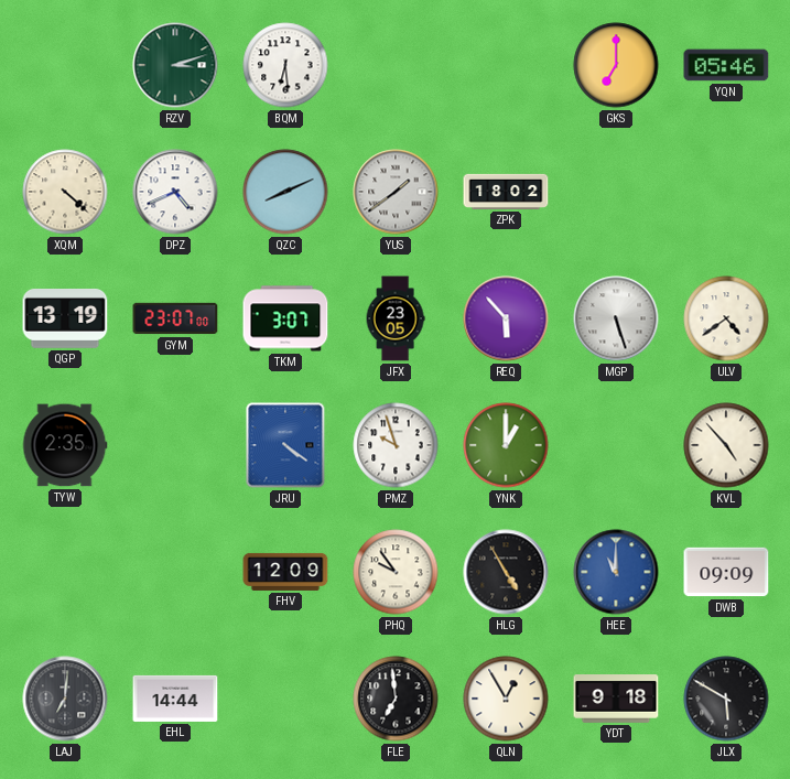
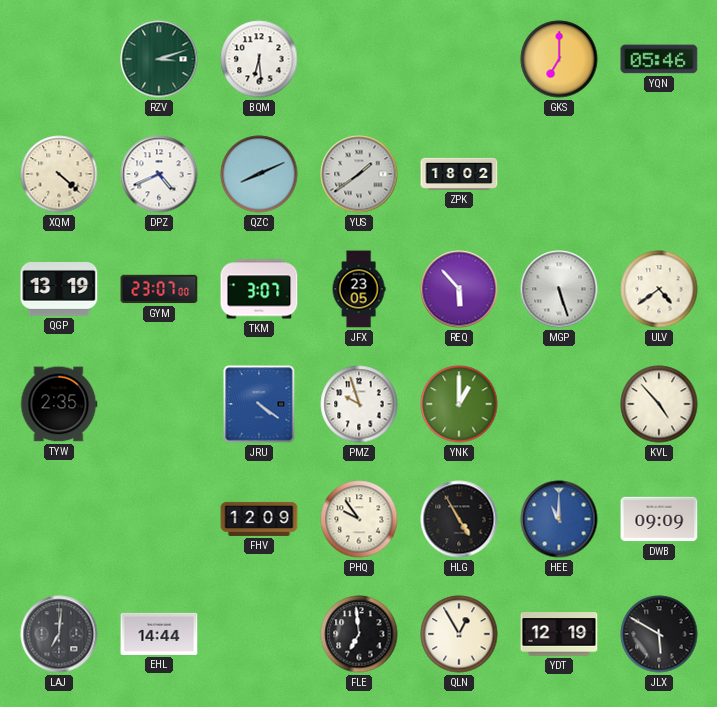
YDT: 9:18 -> 12:19
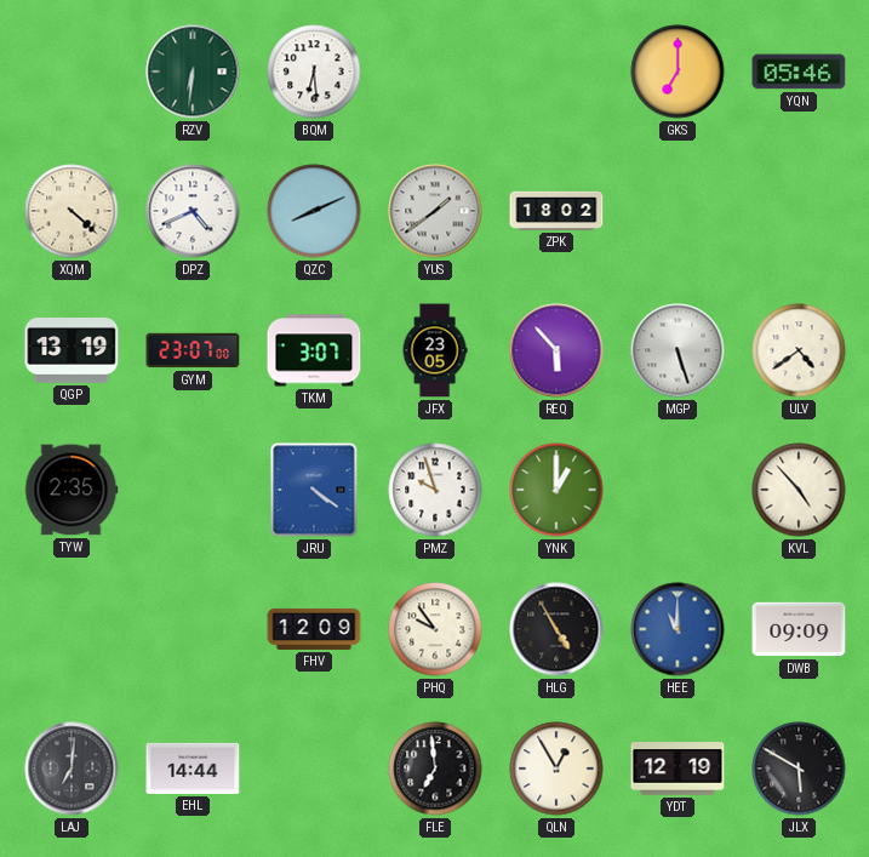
RZV: 3:12 -> 6:31
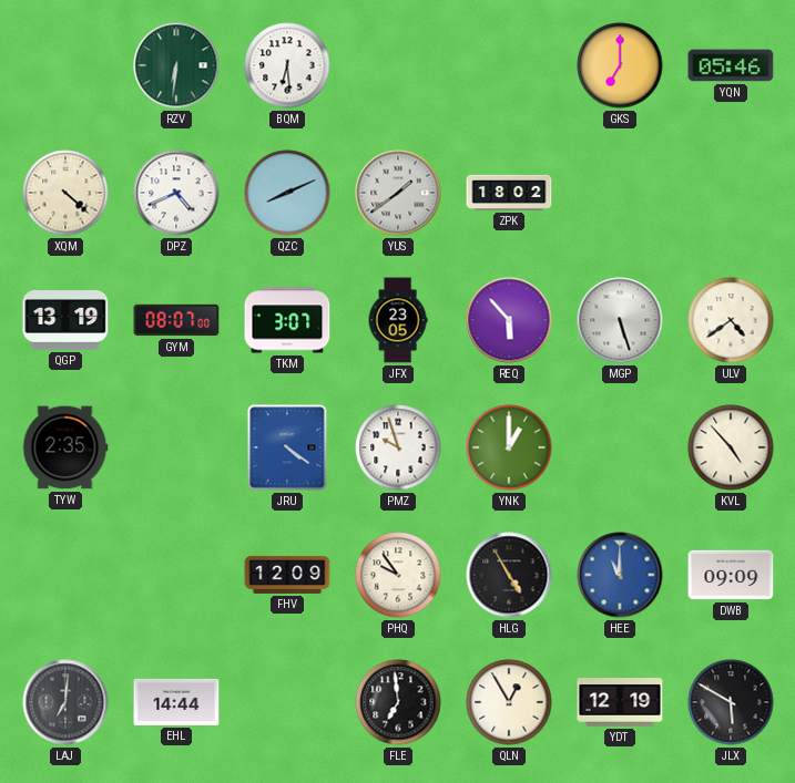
GYM: 23:07 -> 08:07
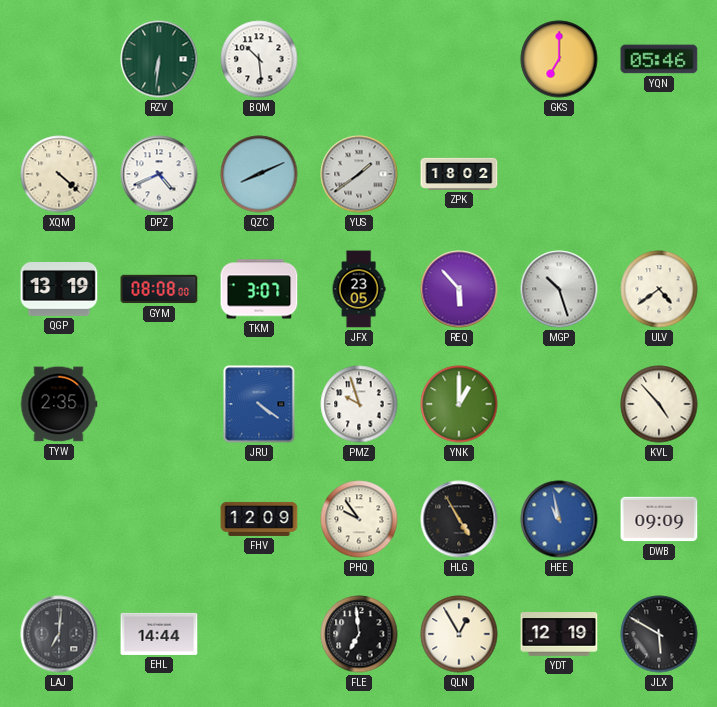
BQM: 6:29 -> 10:29
GYM: 08:07 -> 08:08
MGP: 5:27 -> 10:27
HEE: 11:00 -> 10:58
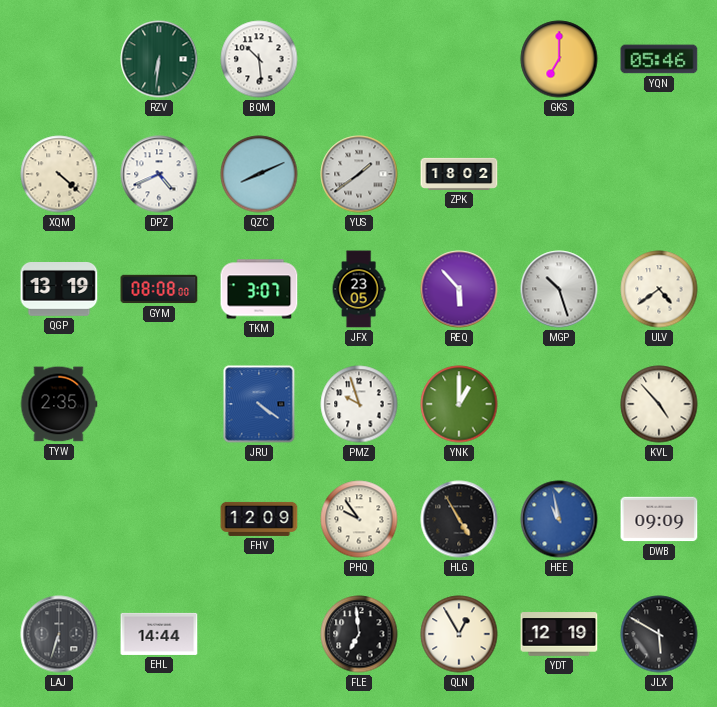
LAJ: 7:01 -> 6:33
